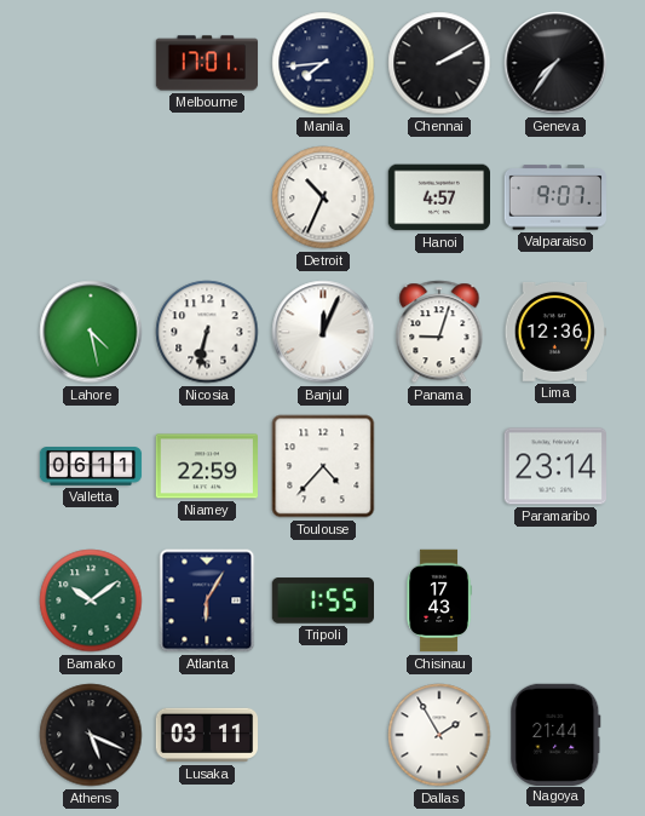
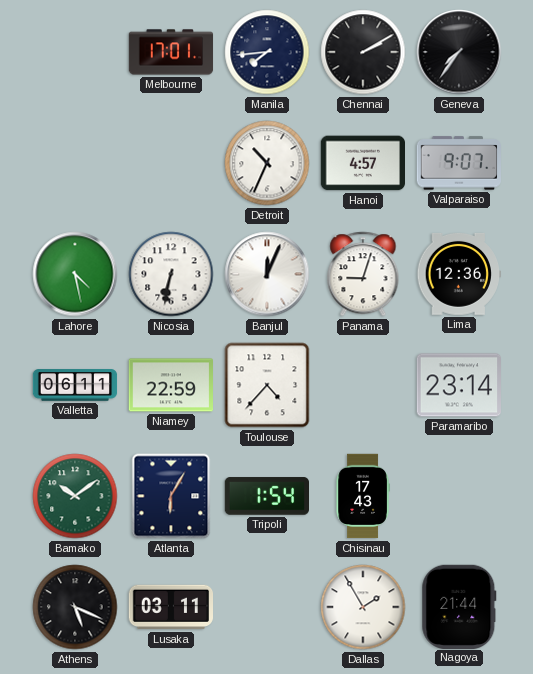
Tripoli: 1:55 -> 1:54
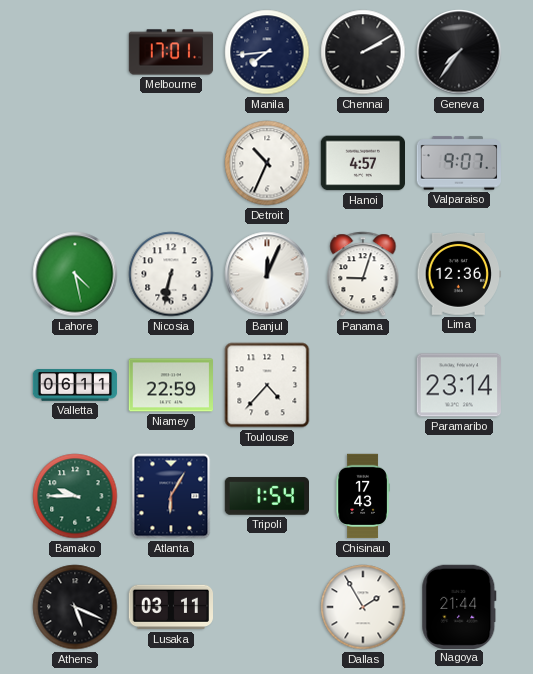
Bamako: 10:09 -> 9:45
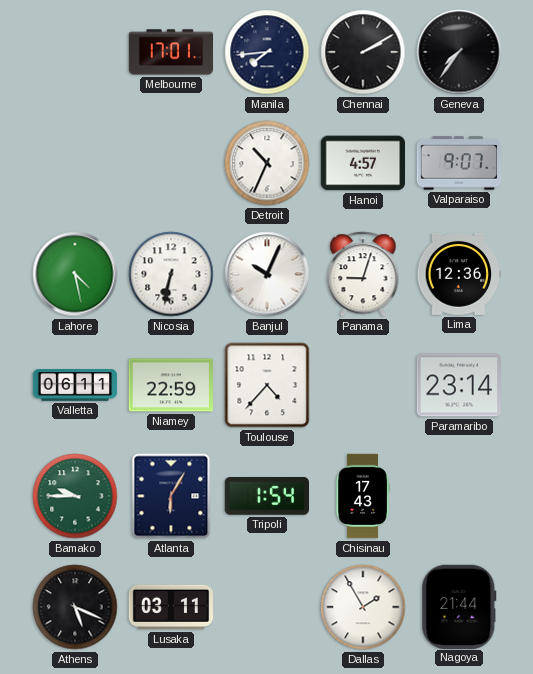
Banjul: 12:04 -> 10:04
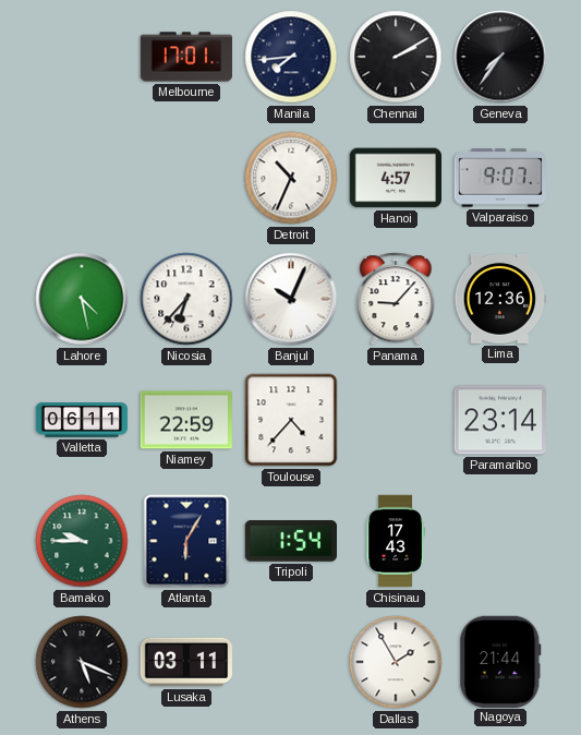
Nicosia: 6:32 -> 6:37
Panama: 9:03 -> 9:07
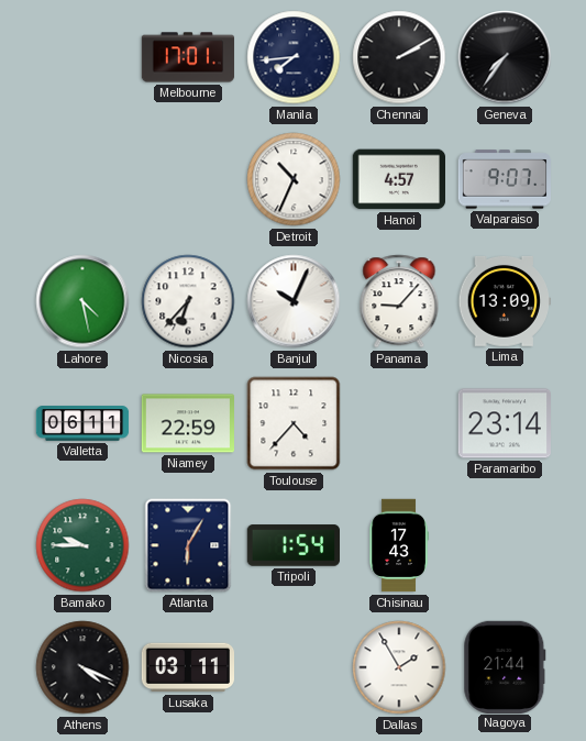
Lima: 12:36 -> 13:09
Athens: 5:19 -> 4:19
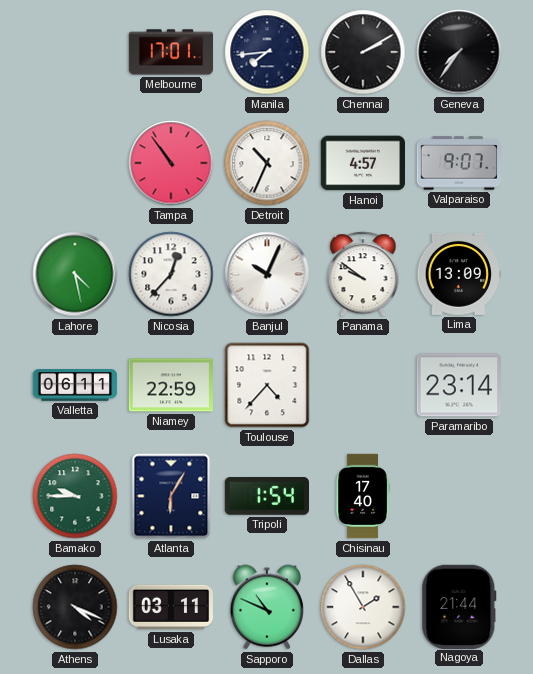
Tampa: none -> 10:54
Nicosia: 6:37 -> 12:37
Panama: 9:07 -> 9:51
Chisinau: 17:43 -> 17:40
Sapporo: none -> 10:49
